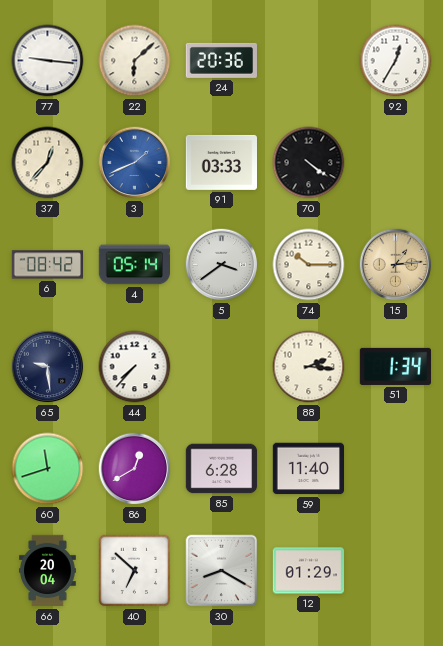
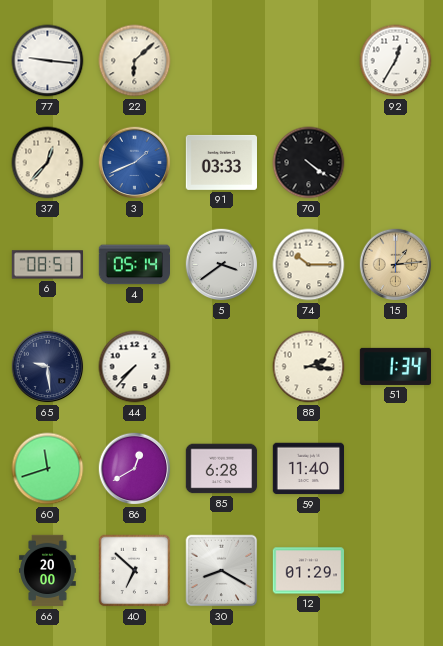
24: 20:36 -> none
6: 08:42 -> 08:51
66: 20:04 -> 20:00
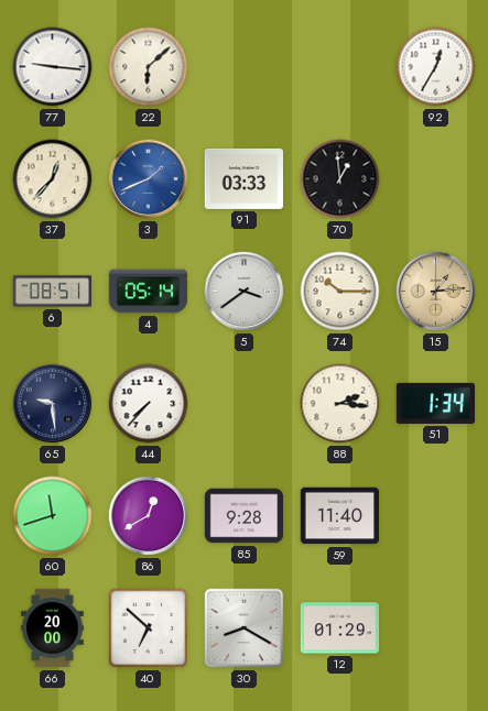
70: 4:21 -> 12:59
85: 6:28 -> 9:28
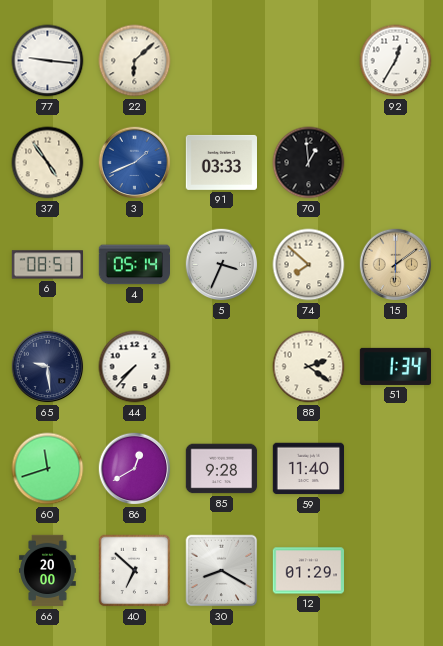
37: 12:37 -> 4:54
5: 3:39 -> 3:34
74: 10:15 -> 7:52
15: 1:14 -> 6:09
88: 2:16 -> 2:21
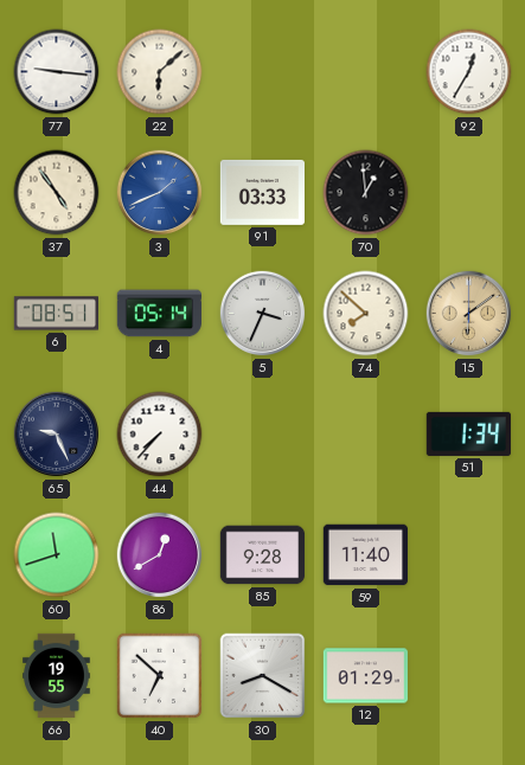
65: 9:29 -> 9:26
88: 2:21 -> none
66: 20:00 -> 19:55
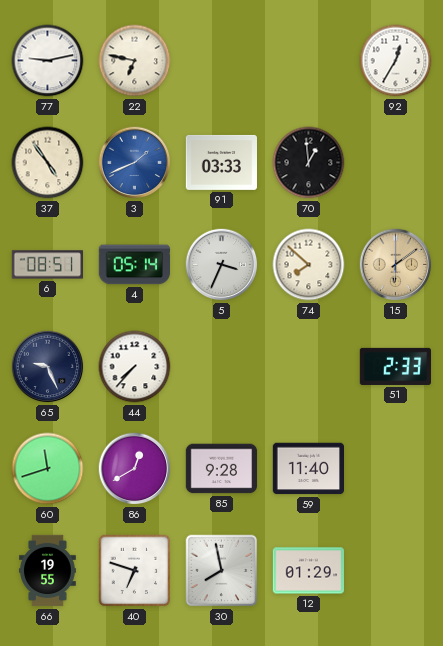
77: 9:16 -> 9:13
22: 6:08 -> 6:47
51: 1:34 -> 2:33
40: 6:52 -> 6:48
30: 8:20 -> 7:58
